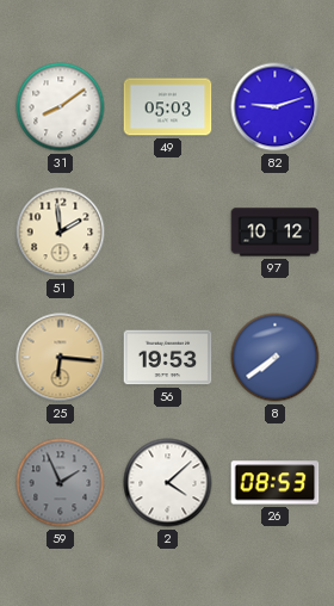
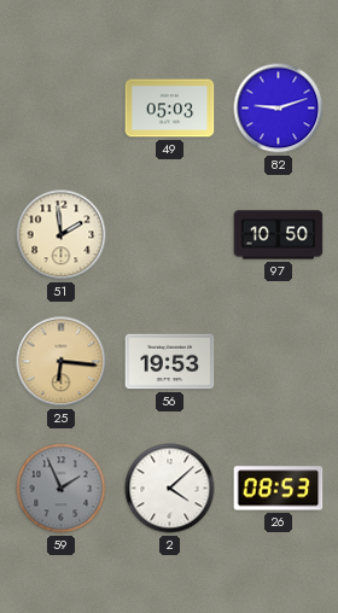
31: 8:09 -> none
97: 10:12 -> 10:50
8: 7:39 -> none
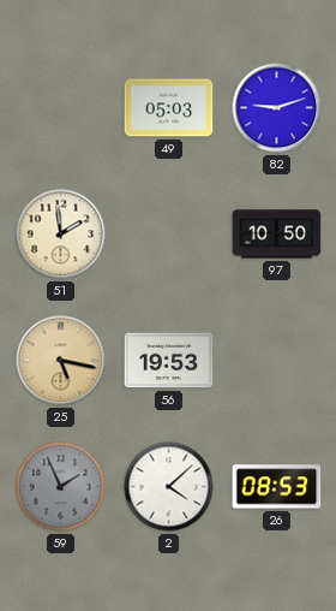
25: 6:16 -> 5:17
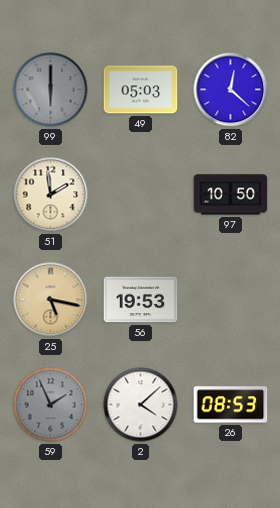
99: none -> 6:00
82: 9:12 -> 12:22
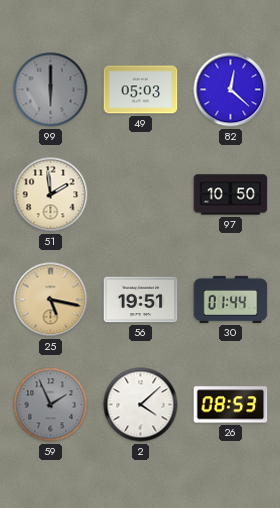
56: 19:53 -> 19:51
30: none -> 01:44
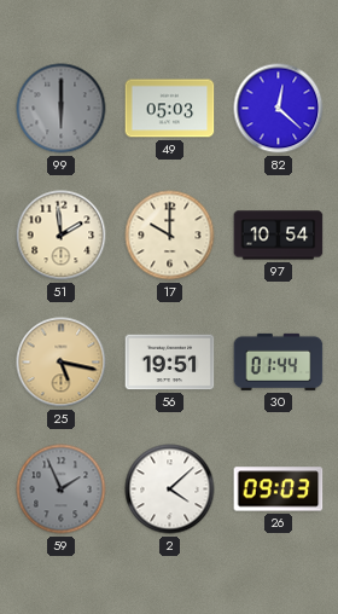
17: none -> 10:00
97: 10:50 -> 10:54
26: 08:53 -> 09:03
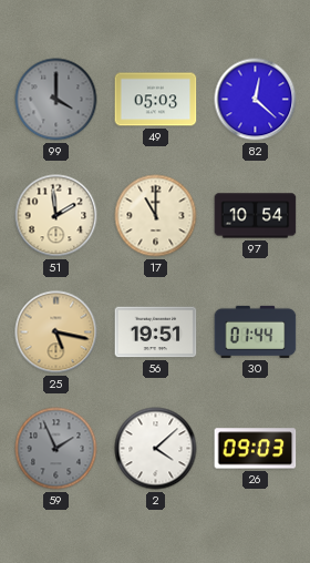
99: 6:00 -> 4:00
17: 10:00 -> 11:00
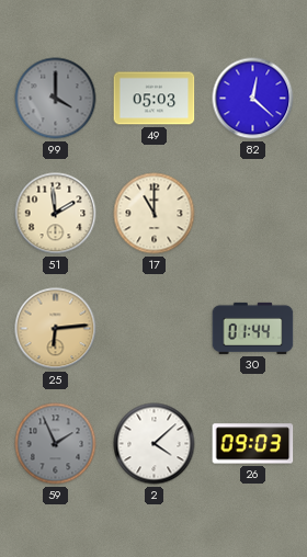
97: 10:54 -> none
25: 5:17 -> 6:14
56: 19:51 -> none
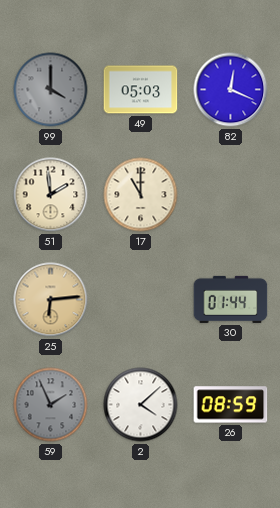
82: 12:22 -> 12:19
26: 09:03 -> 08:59
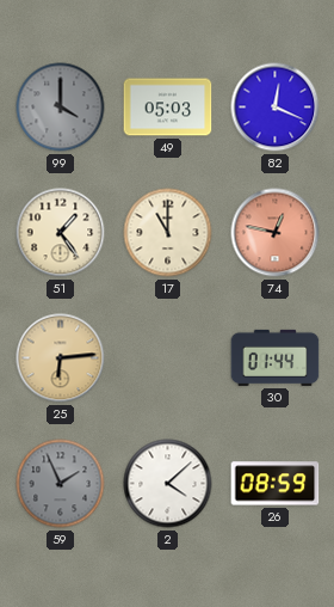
51: 1:59 -> 1:24
74: none -> 12:47
